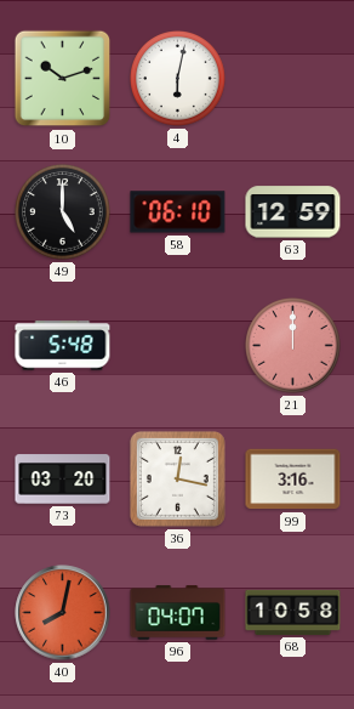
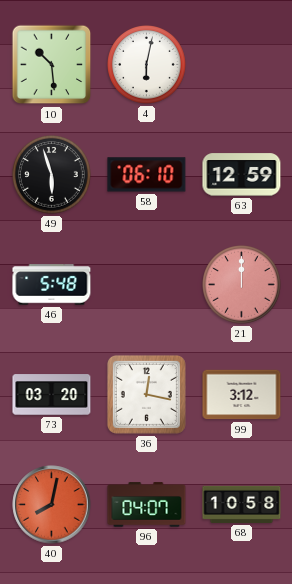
10: 10:12 -> 10:29
49: 5:00 -> 5:57
99: 3:16 -> 3:12
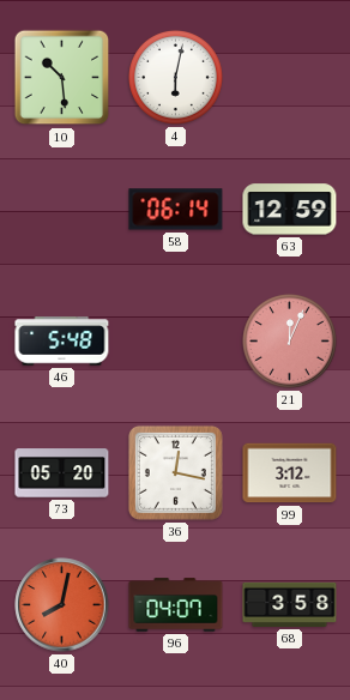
49: 5:57 -> none
58: 06:10 -> 06:14
21: 12:00 -> 12:04
73: 03:20 -> 05:20
68: 10:58 -> 3:58
